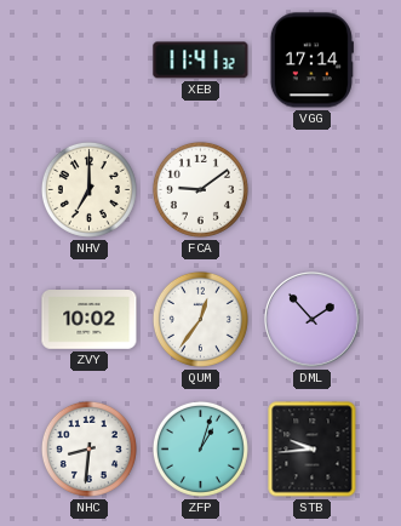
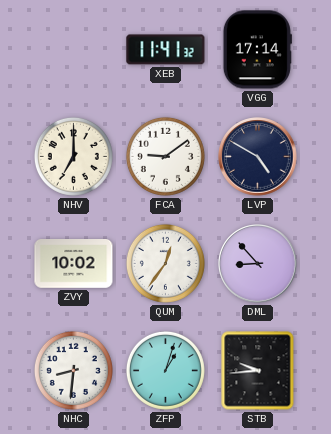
LVP: none -> 4:50
DML: 1:53 -> 8:53
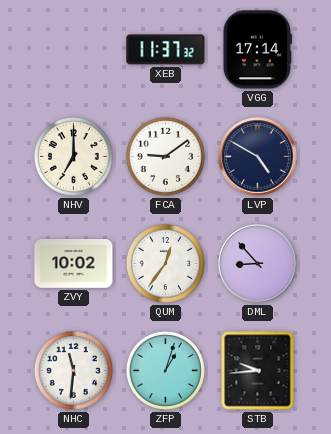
XEB: 11:41 -> 11:37
NHC: 8:31 -> 11:31
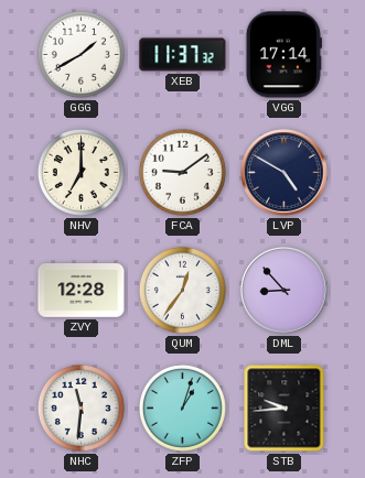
GGG: none -> 1:40
ZVY: 10:02 -> 12:28
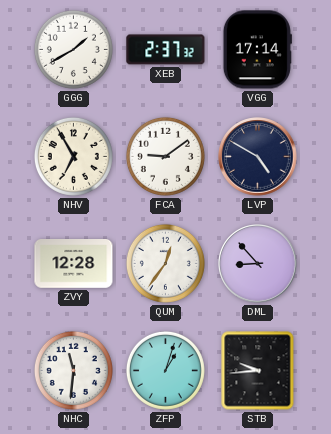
XEB: 11:37 -> 2:37
NHV: 7:00 -> 6:55
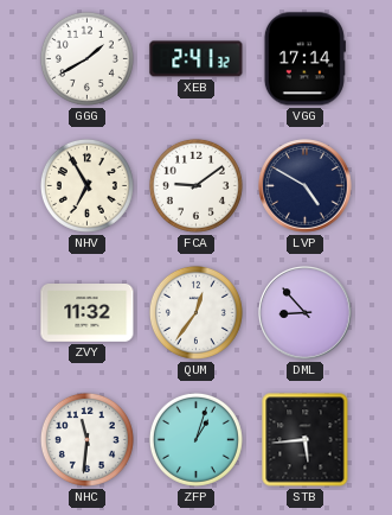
XEB: 2:37 -> 2:41
ZVY: 12:28 -> 11:32
STB: 9:44 -> 5:44
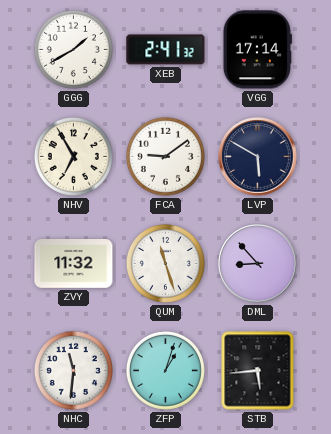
LVP: 4:50 -> 5:50
QUM: 12:36 -> 11:27
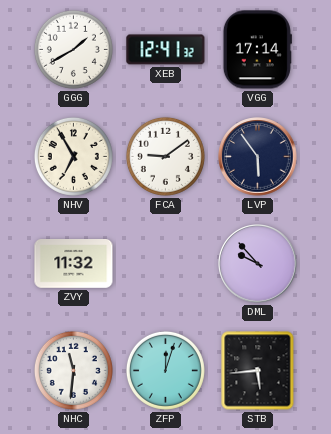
XEB: 2:41 -> 12:41
LVP: 5:50 -> 5:54
QUM: 11:27 -> none
DML: 8:53 -> 9:53
ZFP: 1:03 -> 12:03
